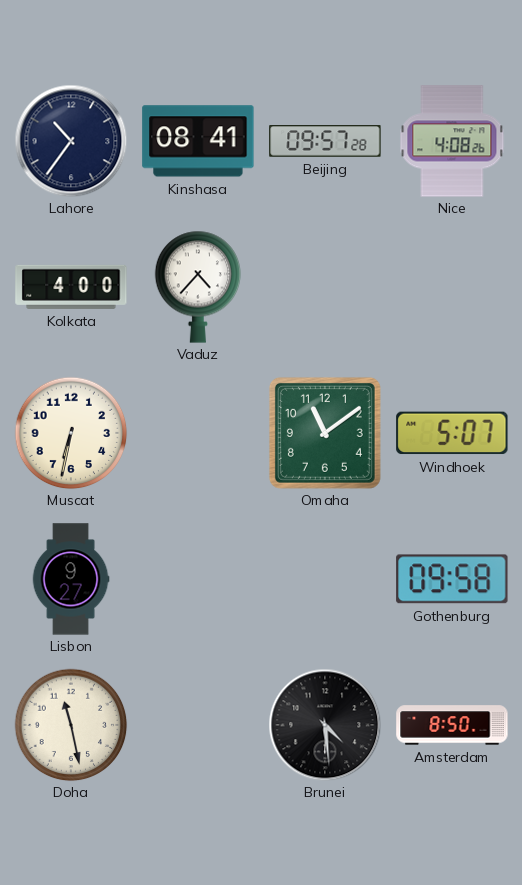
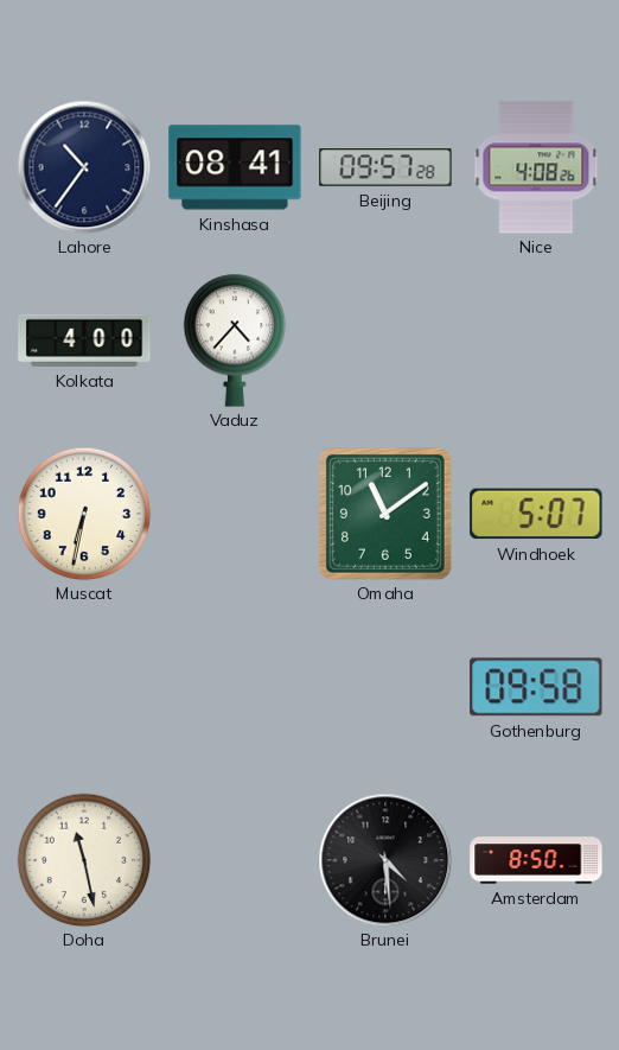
Lisbon: 9:27 -> none
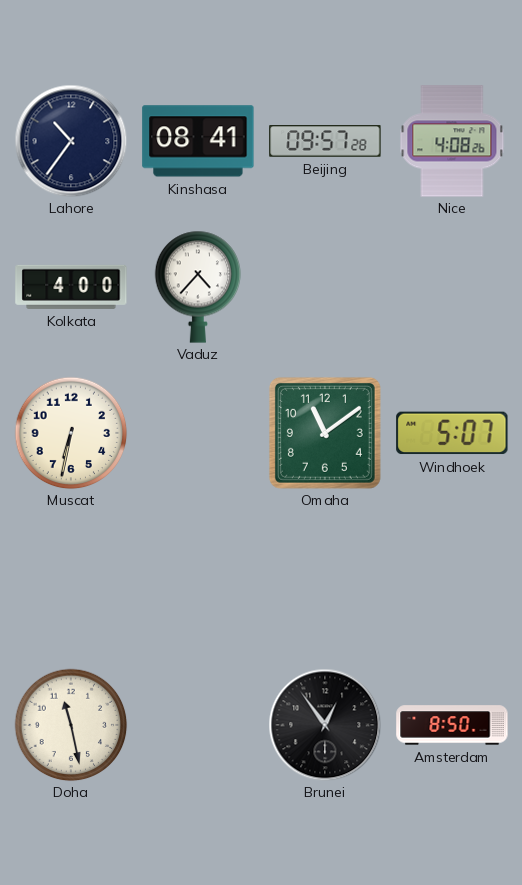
Gothenburg: 09:58 -> none
Brunei: 4:29 -> 12:54
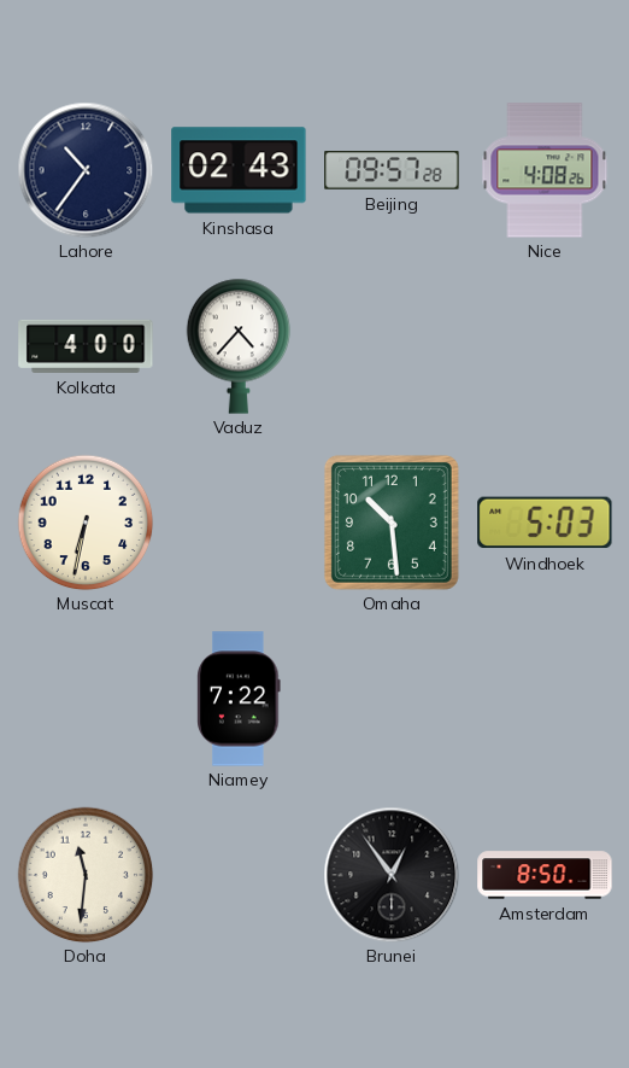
Kinshasa: 08:41 -> 02:43
Omaha: 11:09 -> 10:29
Windhoek: 5:07 -> 5:03
Niamey: none -> 7:22
Doha: 11:28 -> 11:31
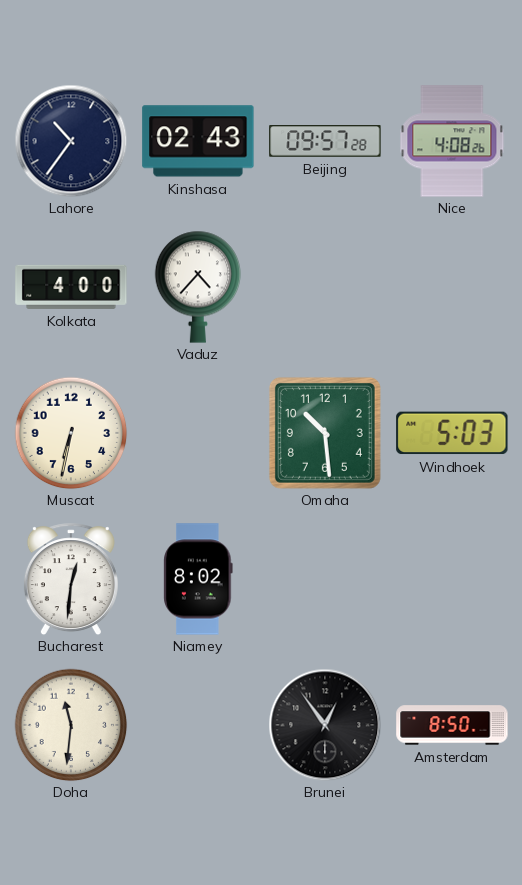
Bucharest: none -> 12:31
Niamey: 7:22 -> 8:02
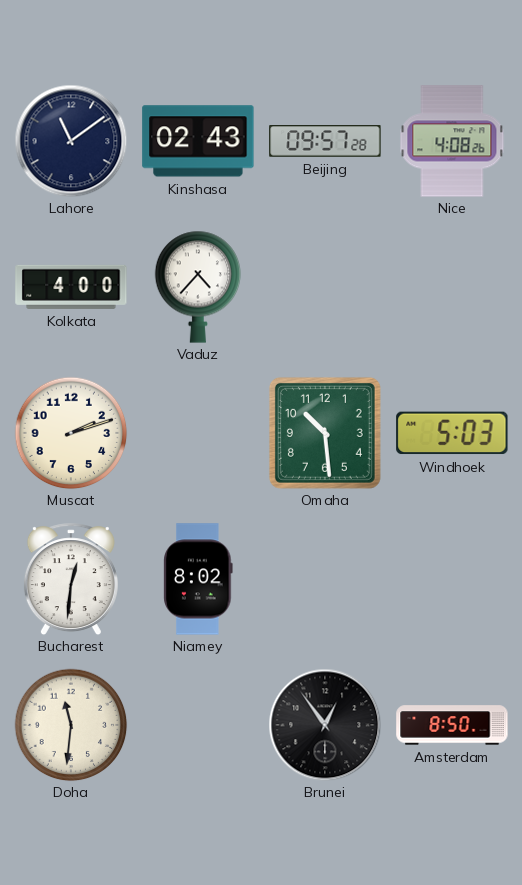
Lahore: 10:36 -> 11:09
Muscat: 6:32 -> 2:12
